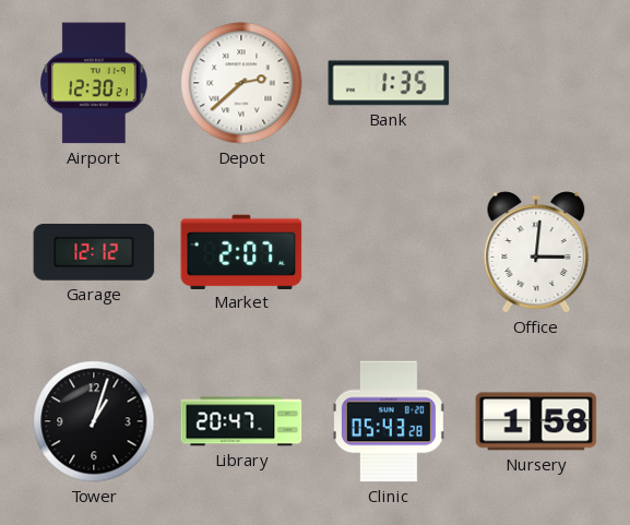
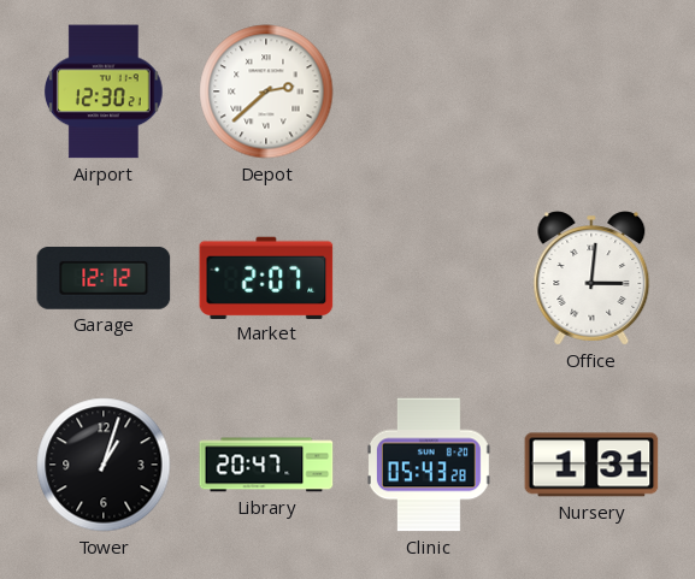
Bank: 1:35 -> none
Nursery: 1:58 -> 1:31
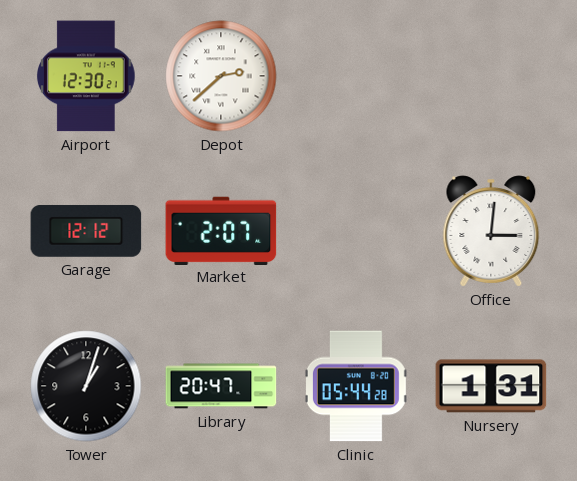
Clinic: 05:43 -> 05:44
